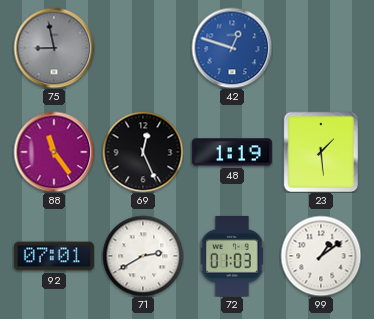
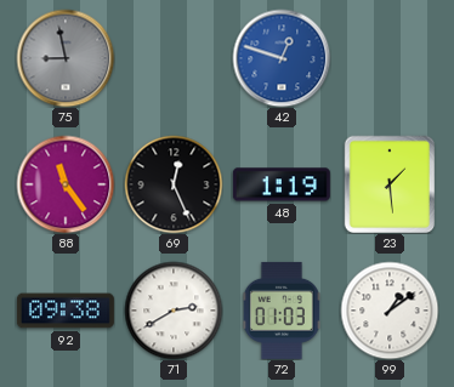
92: 07:01 -> 09:38
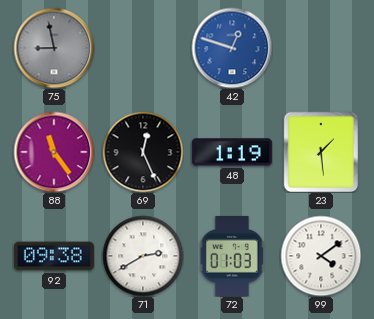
99: 1:09 -> 4:09
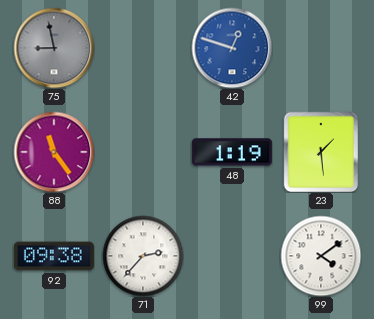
69: 12:26 -> none
71: 2:40 -> 2:37
72: 01:03 -> none
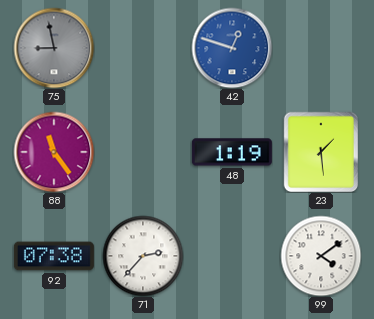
92: 09:38 -> 07:38
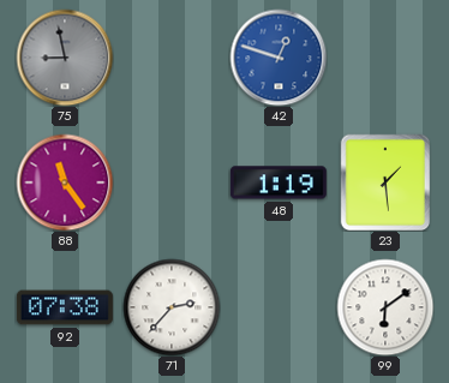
99: 4:09 -> 6:09
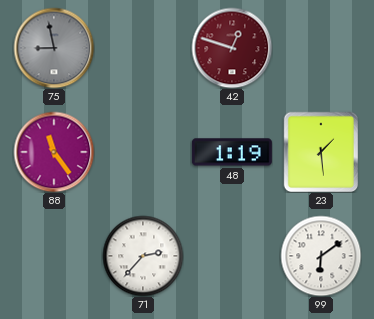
42 dial: blue -> burgundy
92: 07:38 -> none
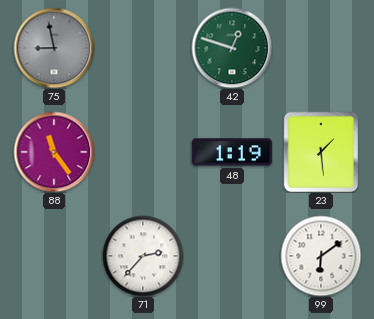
42 dial: burgundy -> green
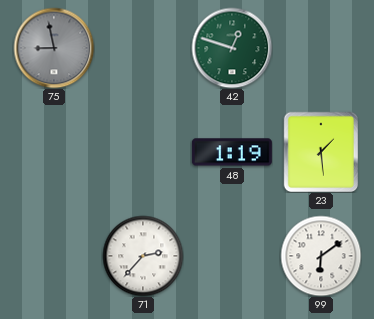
88: 11:24 -> none
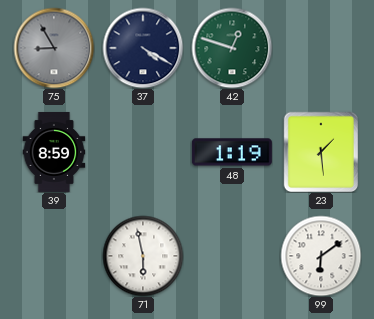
75: 8:58 -> 8:55
37: none -> 4:20
39: none -> 8:59
71: 2:37 -> 5:58
